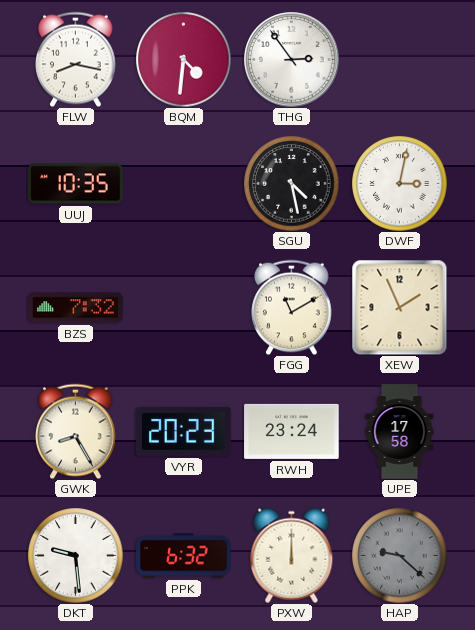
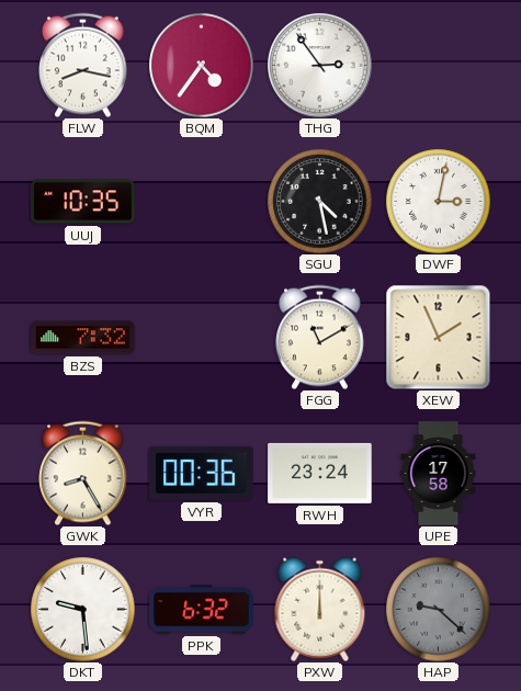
BQM: 4:31 -> 4:36
VYR: 20:23 -> 00:36
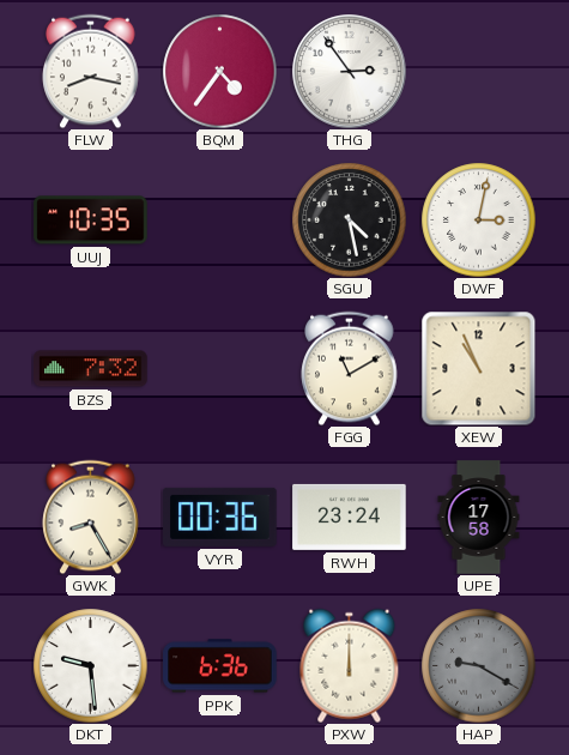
XEW: 1:56 -> 10:56
PPK: 6:32 -> 6:36
HAP: 9:22 -> 9:20
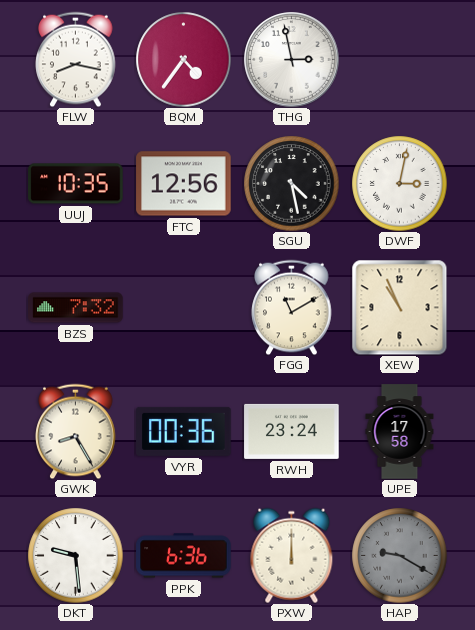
THG: 2:54 -> 2:58
FTC: none -> 12:56
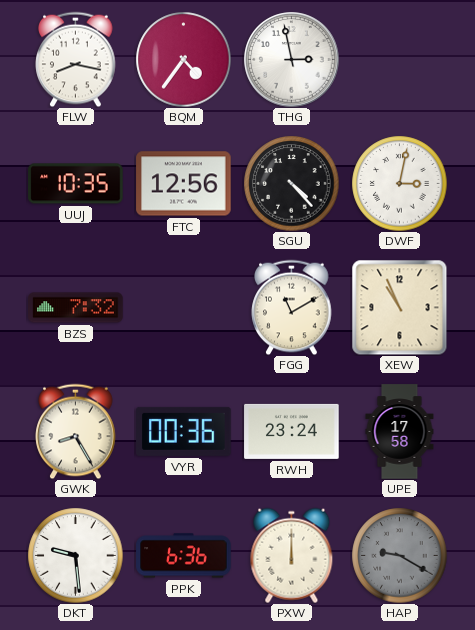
SGU: 4:28 -> 4:23
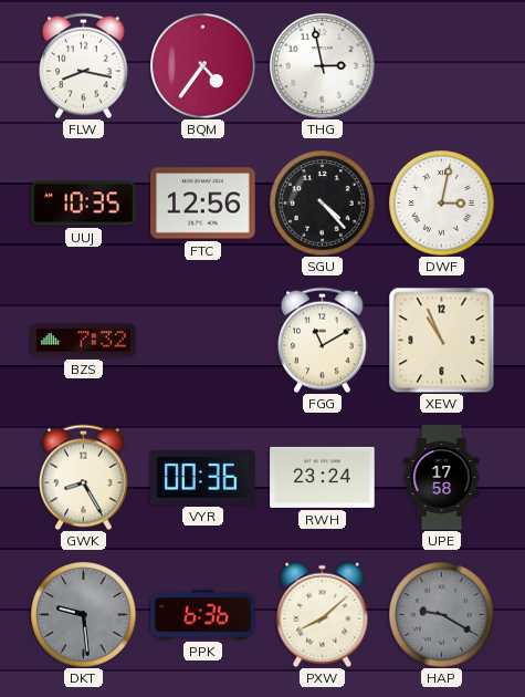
DKT dial: white -> grey
PXW: 12:00 -> 8:08
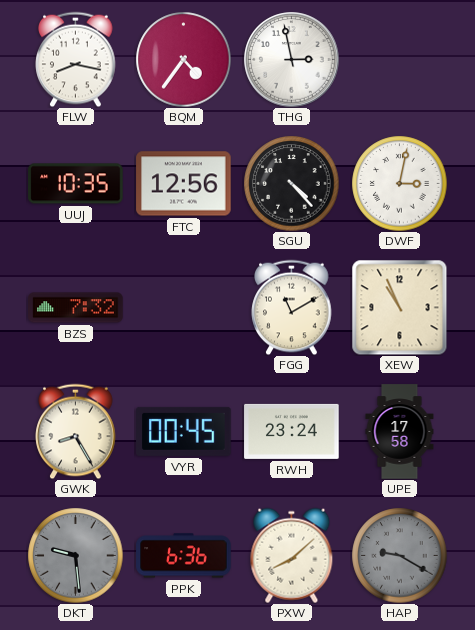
VYR: 00:36 -> 00:45
